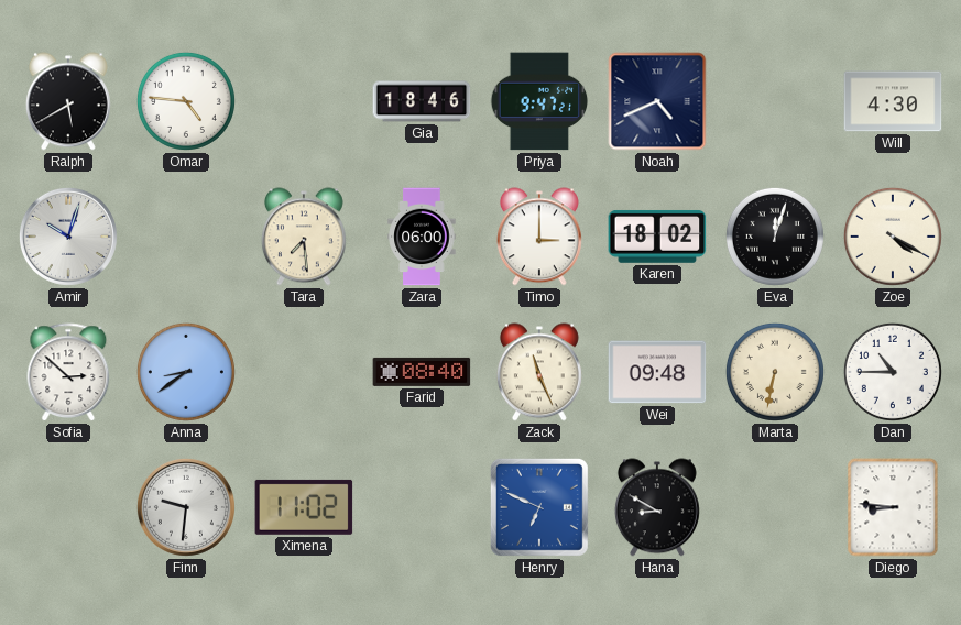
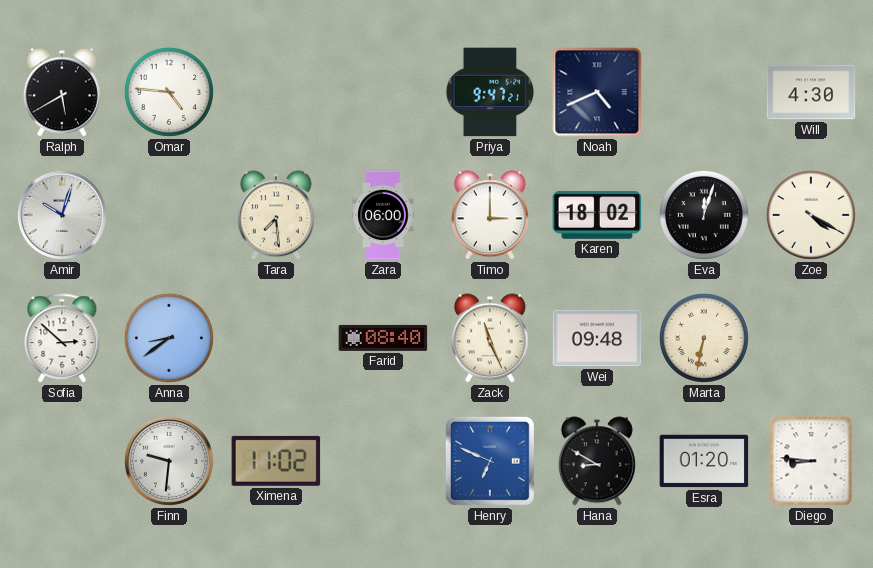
Gia: 18:46 -> none
Dan: 10:45 -> none
Esra: none -> 01:20
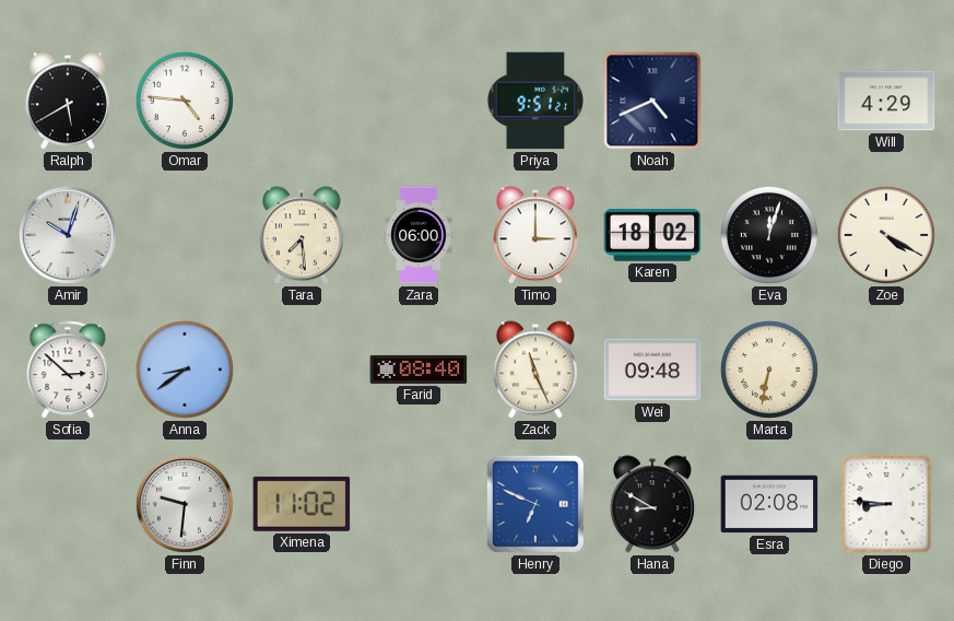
Priya: 9:47 -> 9:51
Will: 4:30 -> 4:29
Esra: 01:20 -> 02:08
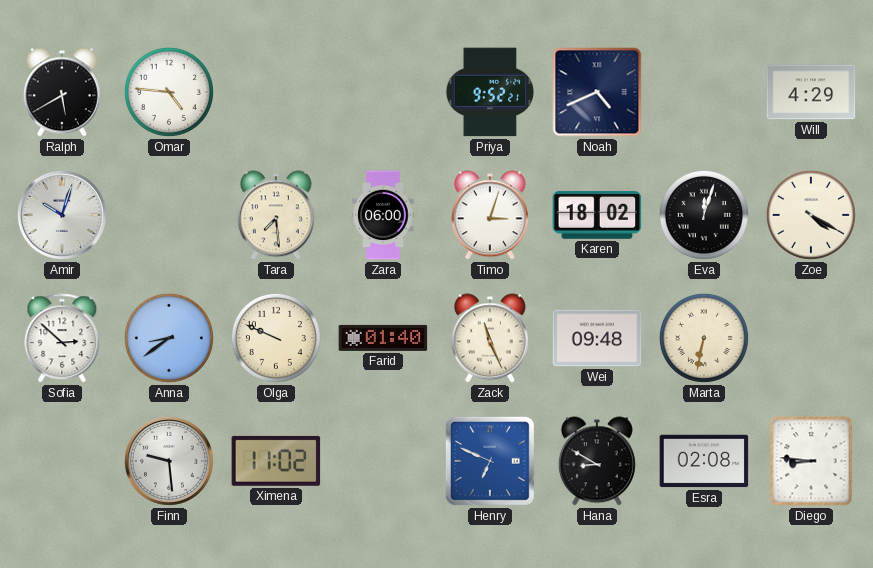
Priya: 9:51 -> 9:52
Timo: 3:00 -> 3:03
Olga: none -> 9:49
Farid: 08:40 -> 01:40
Finn: 9:31 -> 9:29
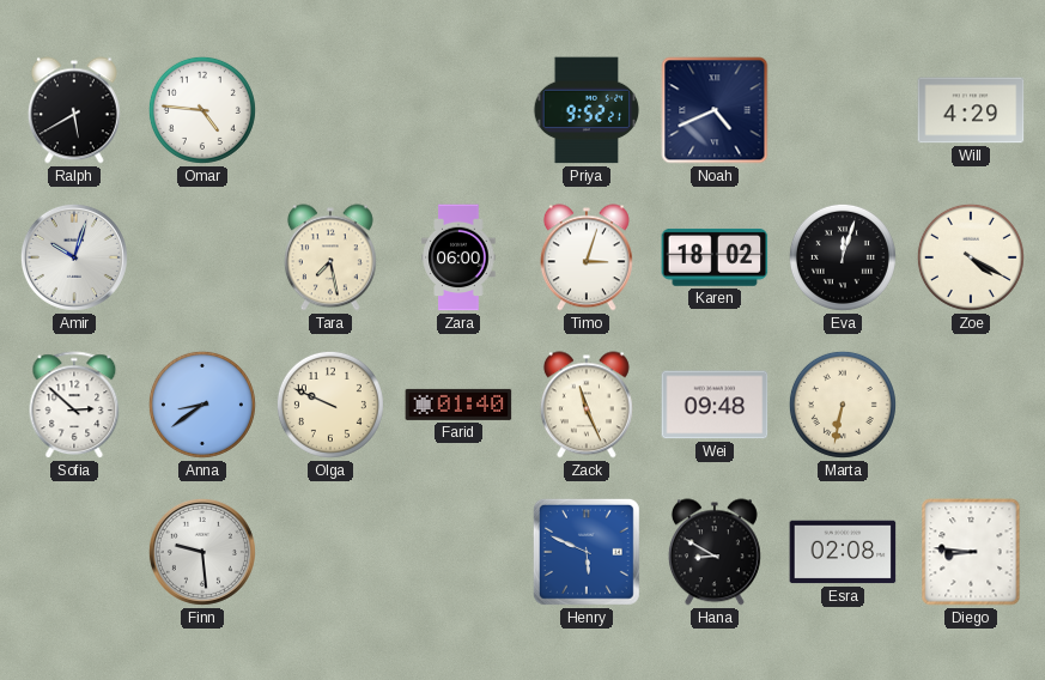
Tara: 7:29 -> 7:28
Ximena: 11:02 -> none
Henry: 6:49 -> 5:49
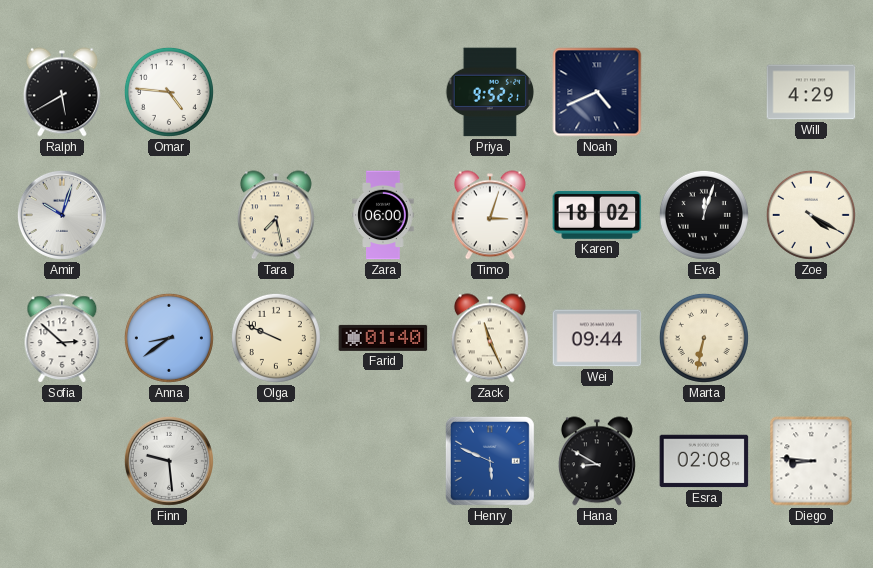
Wei: 09:48 -> 09:44
